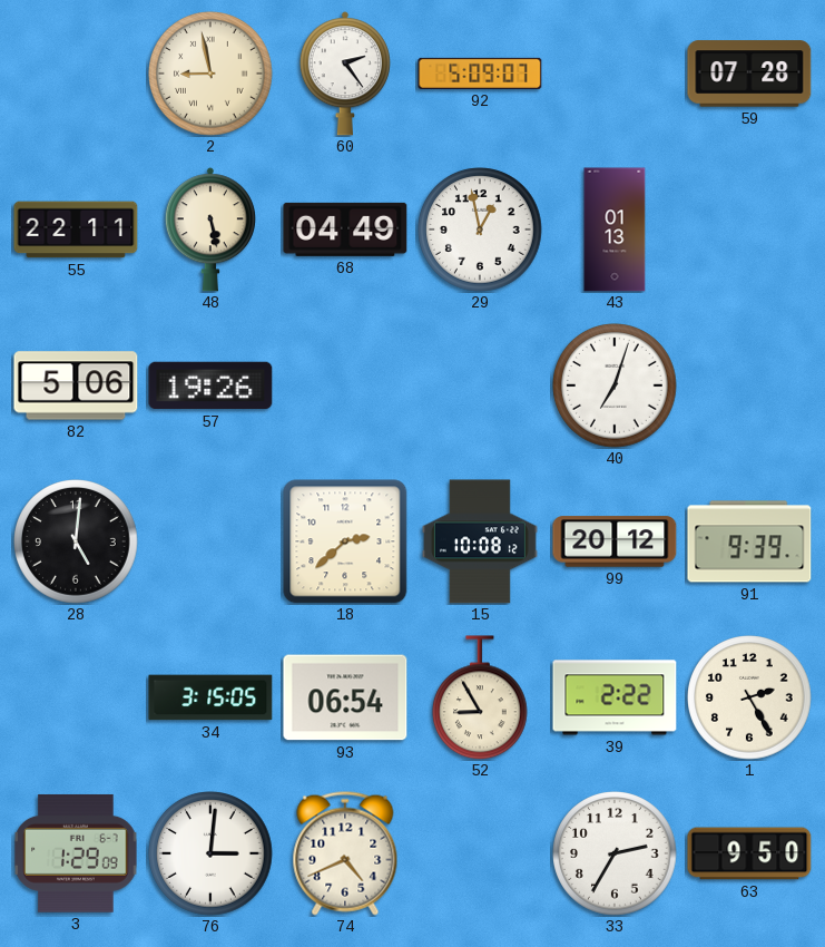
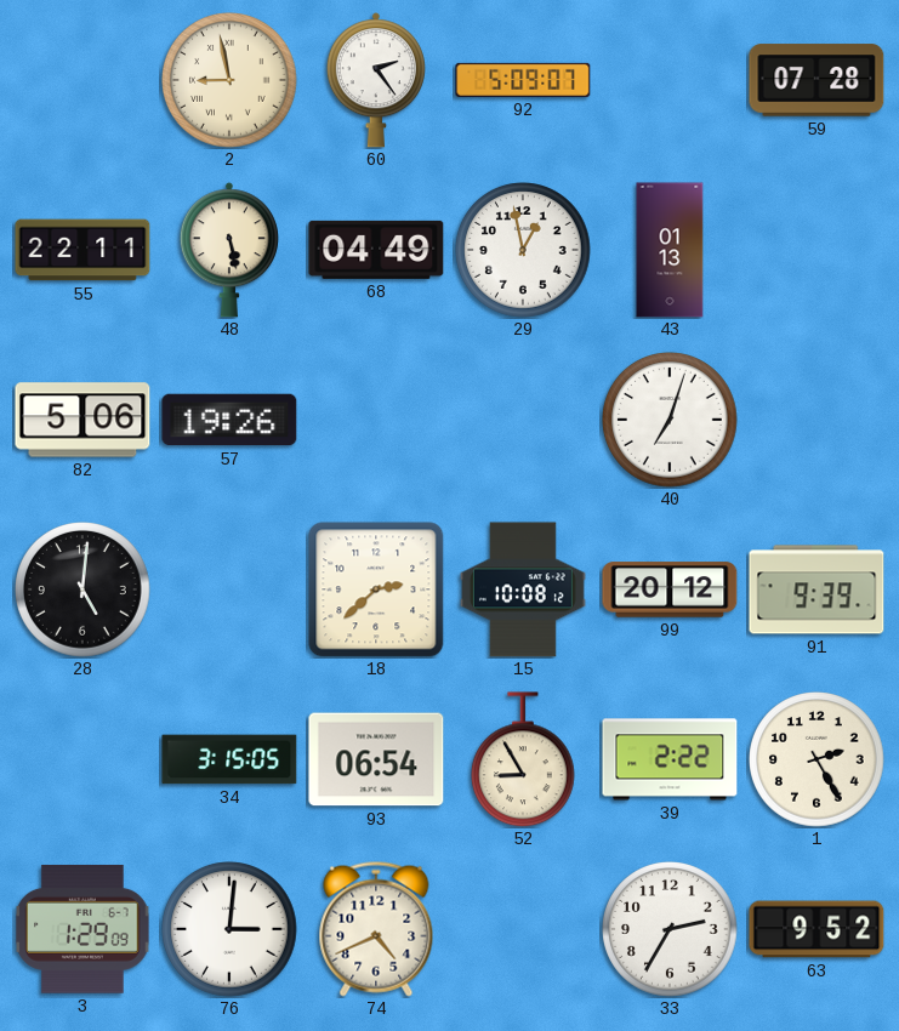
63: 9:50 -> 9:52
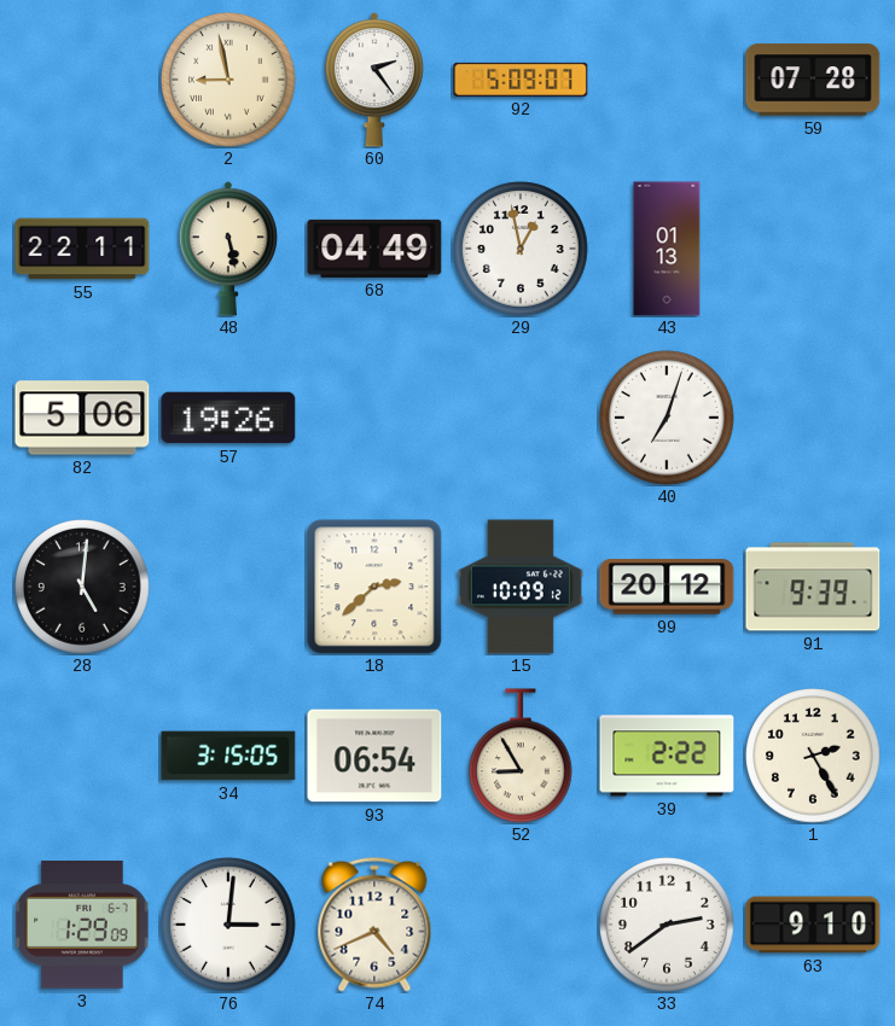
15: 10:08 -> 10:09
33: 2:35 -> 2:39
63: 9:52 -> 9:10
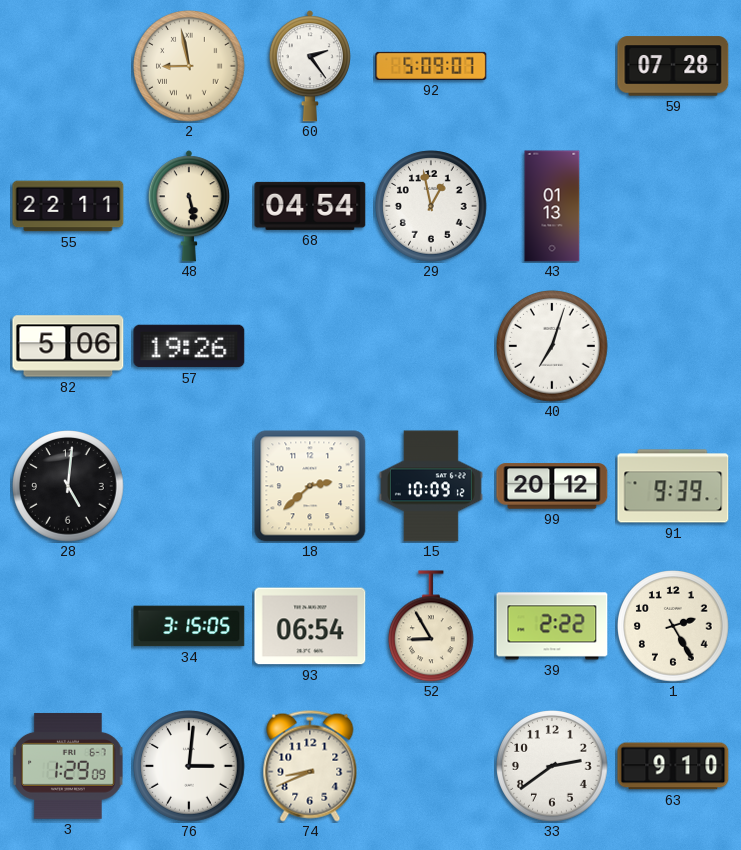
68: 04:49 -> 04:54
74: 4:41 -> 8:41
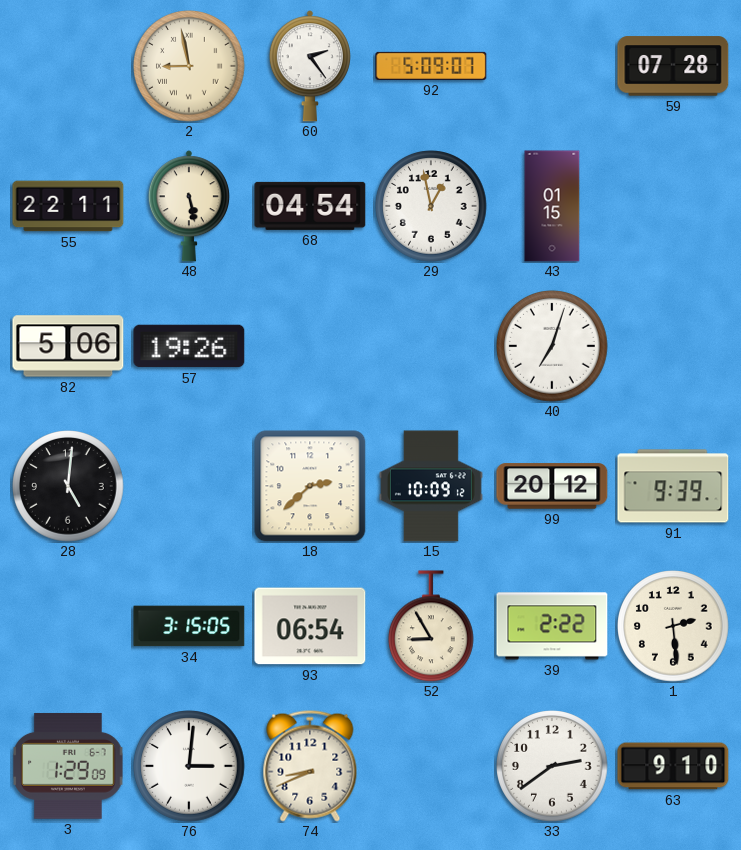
43: 01:13 -> 01:15
1: 2:25 -> 2:29
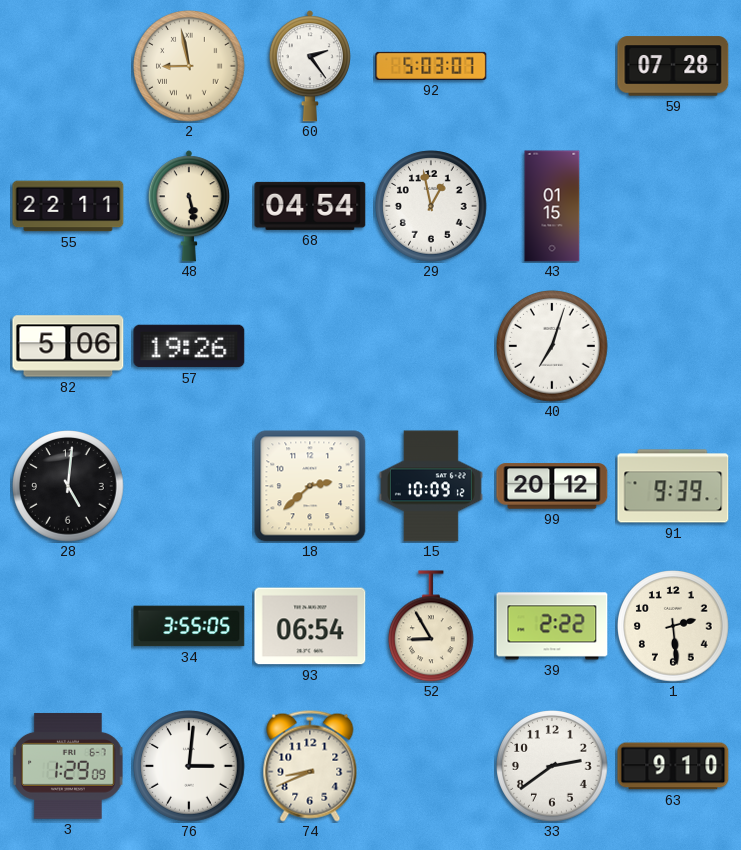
92: 5:09 -> 5:03
34: 3:15 -> 3:55
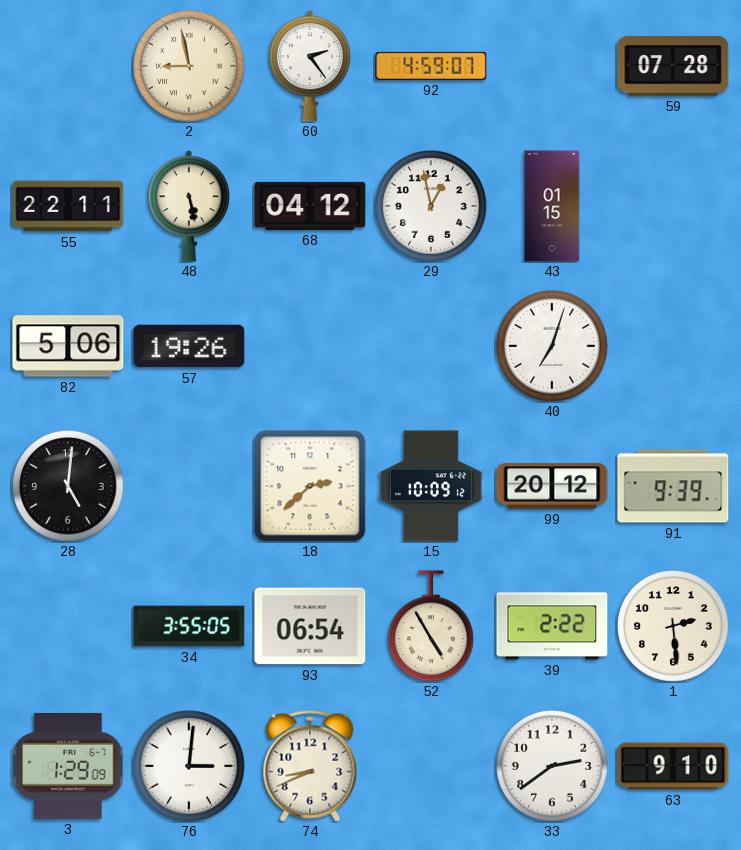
92: 5:03 -> 4:59
68: 04:54 -> 04:12
52: 8:55 -> 4:55
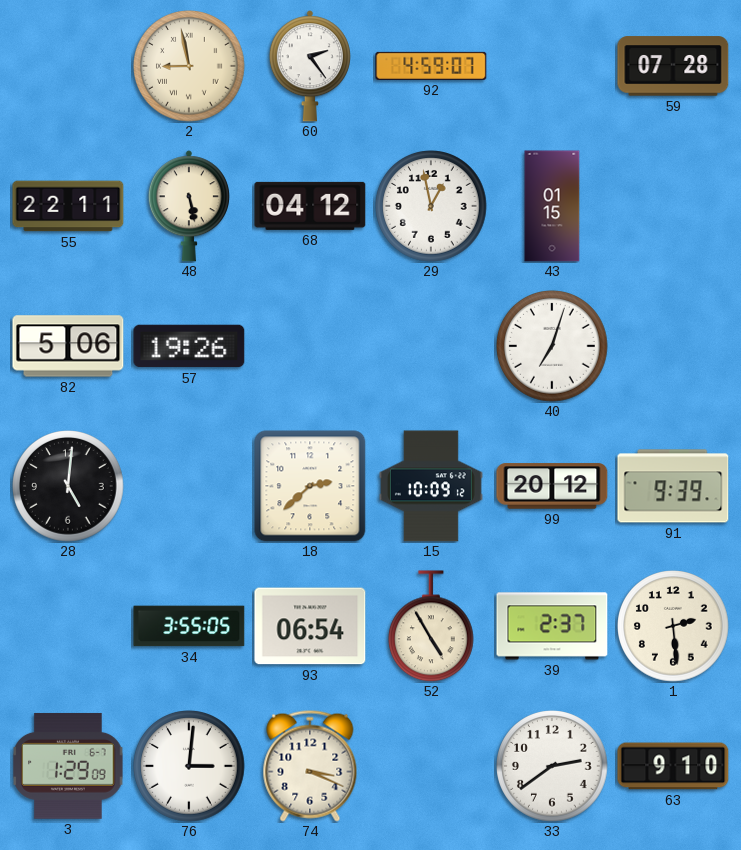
39: 2:22 -> 2:37
74: 8:41 -> 3:19
